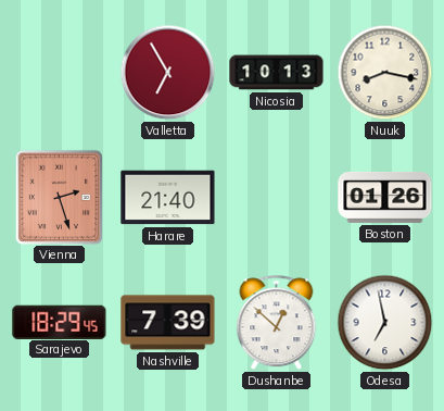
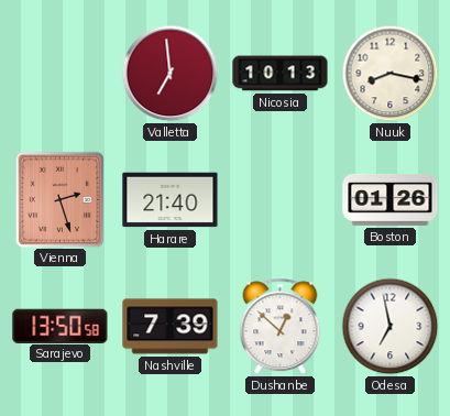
Valletta: 6:55 -> 6:59
Sarajevo: 18:29 -> 13:50
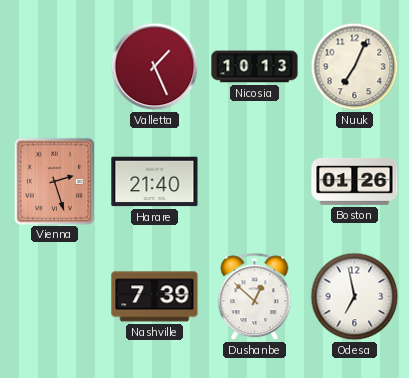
Valletta: 6:59 -> 1:26
Nuuk: 8:17 -> 7:04
Sarajevo: 13:50 -> none
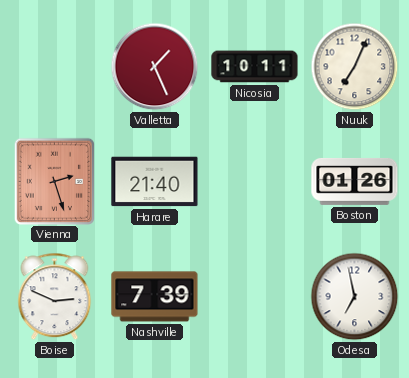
Nicosia: 10:13 -> 10:11
Boise: none -> 2:49
Dushanbe: 12:52 -> none
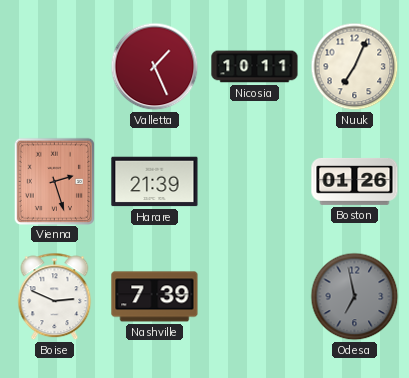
Harare: 21:40 -> 21:39
Odesa dial: white -> grey
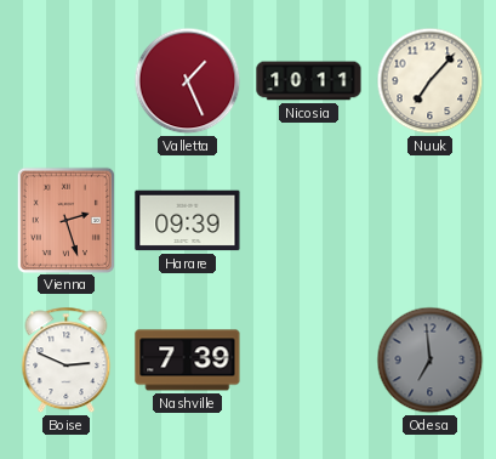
Nuuk: 7:04 -> 7:07
Harare: 21:39 -> 09:39
Boston: 01:26 -> none
Odesa: 6:58 -> 6:59
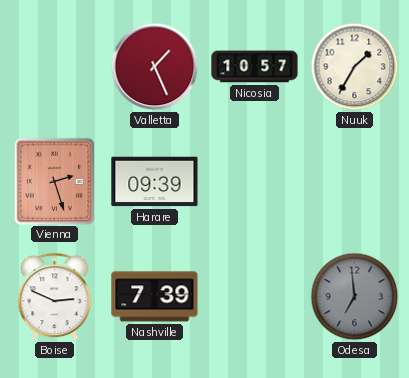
Nicosia: 10:11 -> 10:57
Nuuk: 7:07 -> 1:35
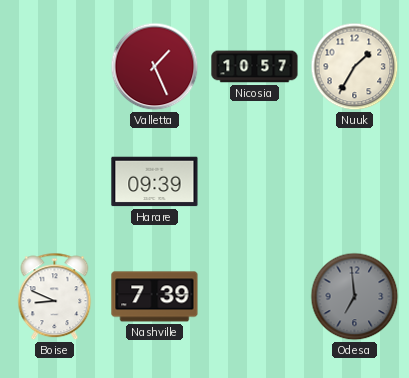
Vienna: 2:27 -> none
Boise: 2:49 -> 8:49
